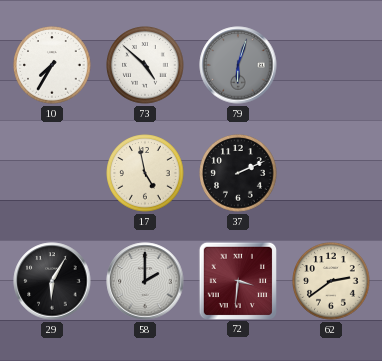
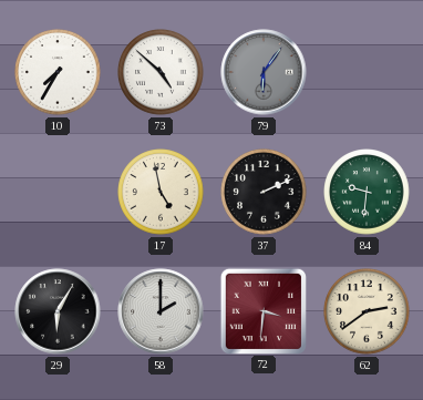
79: 6:03 -> 6:06
84: none -> 9:31
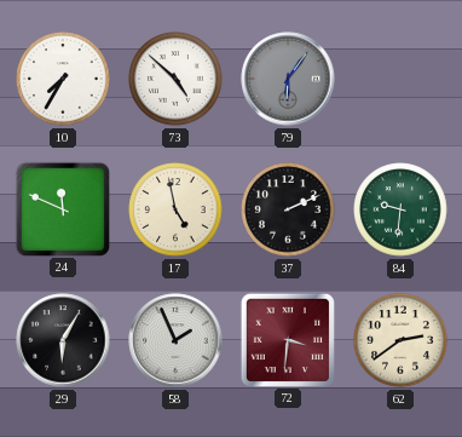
24: none -> 11:49
58: 2:00 -> 1:56
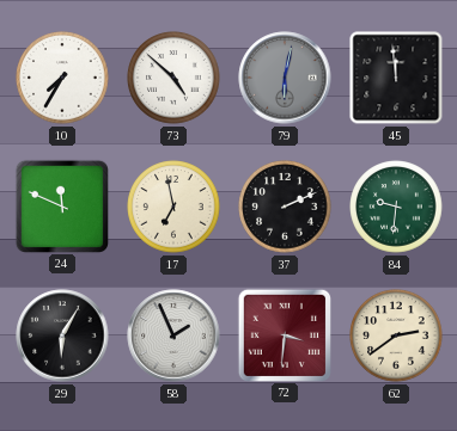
79: 6:06 -> 6:02
45: none -> 11:59
17: 4:58 -> 6:58
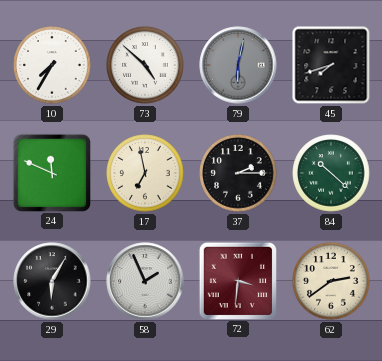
45: 11:59 -> 7:42
37: 2:11 -> 2:15
84: 9:31 -> 10:22
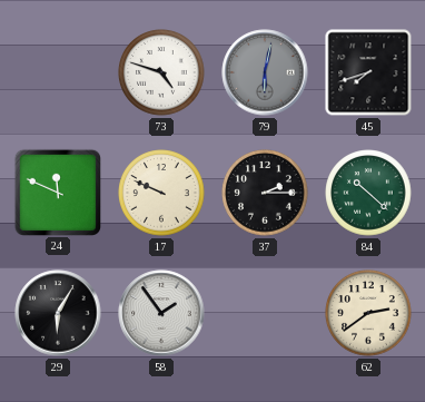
10: 7:35 -> none
73: 4:52 -> 4:48
17: 6:58 -> 9:49
58: 1:56 -> 1:54
72: 3:31 -> none
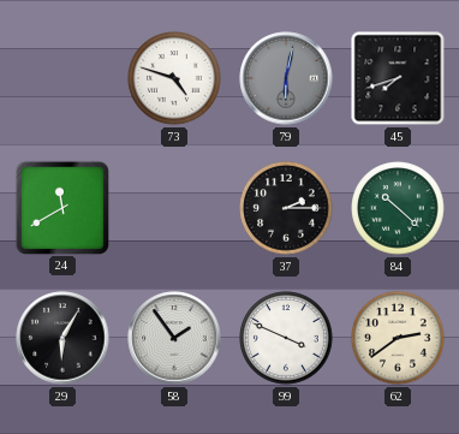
24: 11:49 -> 11:40
17: 9:49 -> none
99: none -> 3:49
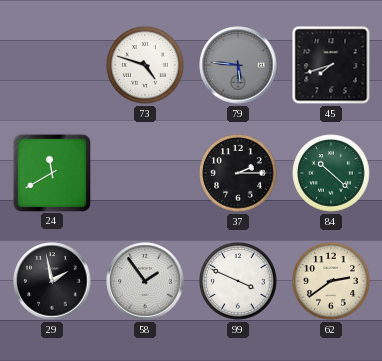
79: 6:02 -> 5:46
29: 6:05 -> 1:58
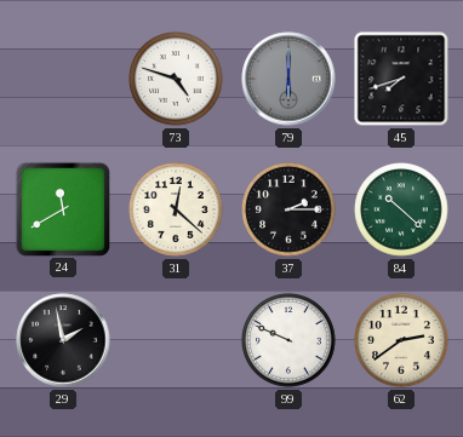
79: 5:46 -> 6:00
31: none -> 12:22
58: 1:54 -> none
99: 3:49 -> 9:49
